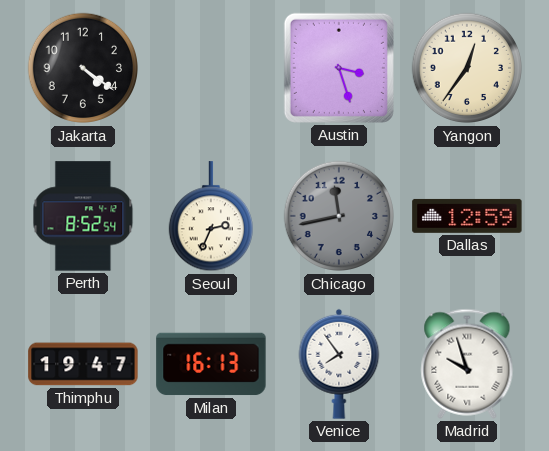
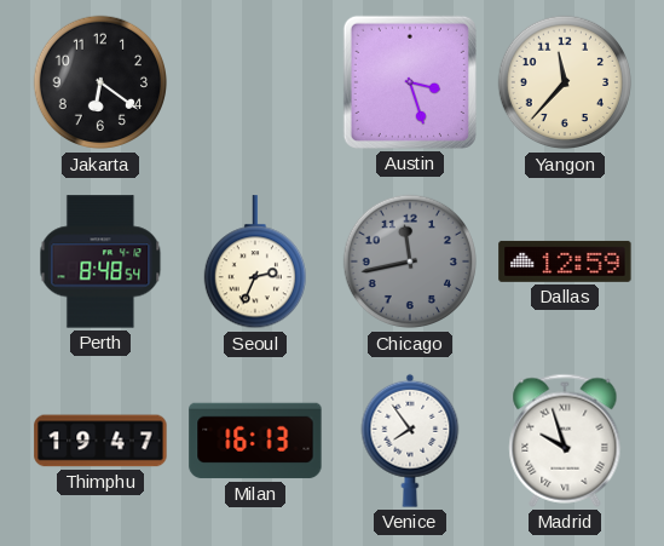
Jakarta: 4:21 -> 6:21
Yangon: 12:36 -> 11:37
Perth: 8:52 -> 8:48
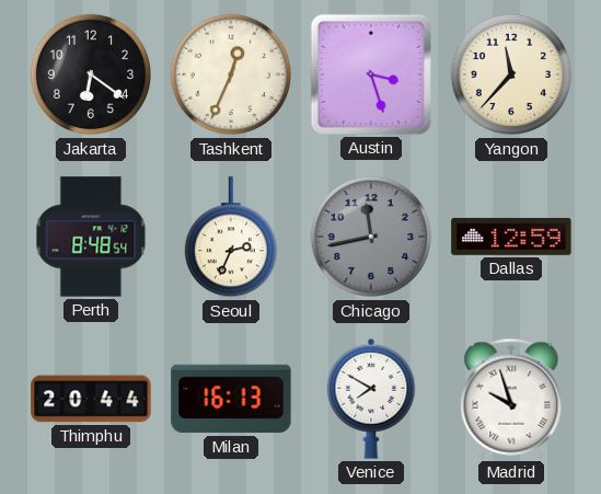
Tashkent: none -> 12:34
Thimphu: 19:47 -> 20:44
Venice: 7:54 -> 7:50
